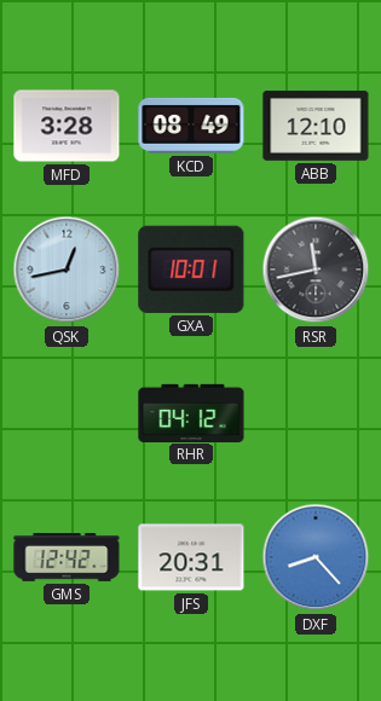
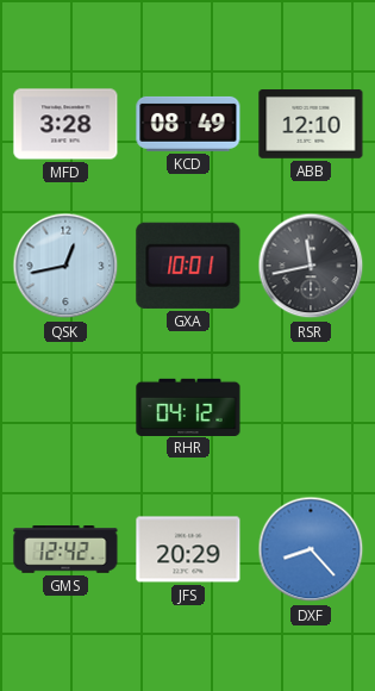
JFS: 20:31 -> 20:29
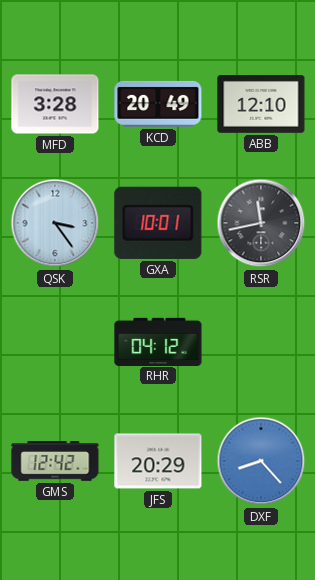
KCD: 08:49 -> 20:49
QSK: 12:43 -> 3:24
